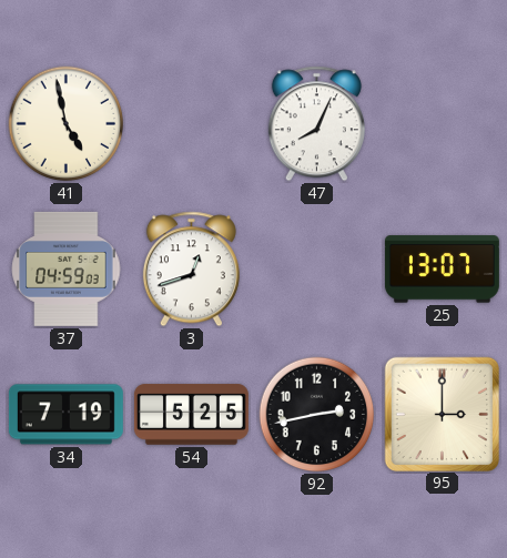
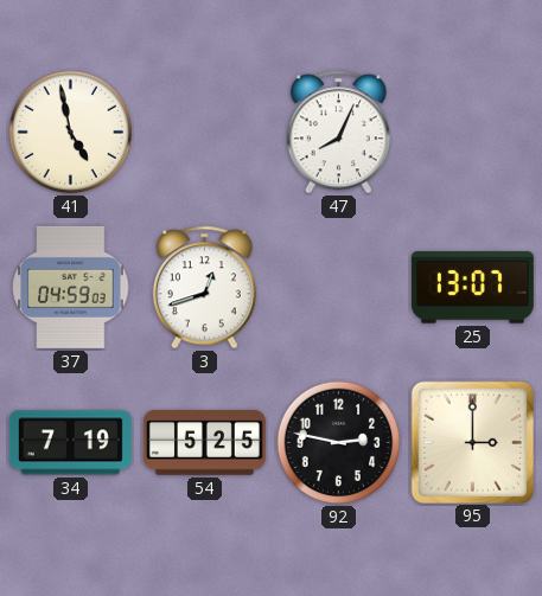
92: 2:43 -> 2:47
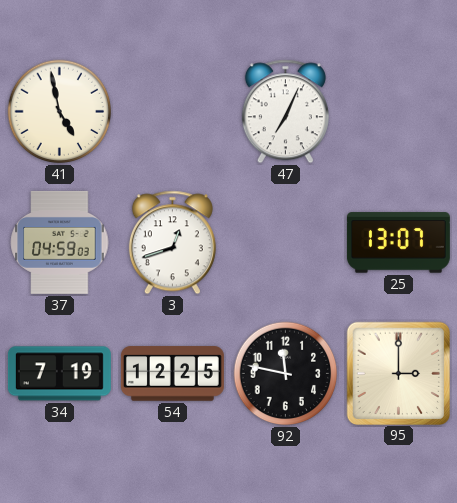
47: 8:04 -> 7:04
54: 5:25 -> 12:25
92: 2:47 -> 11:47
